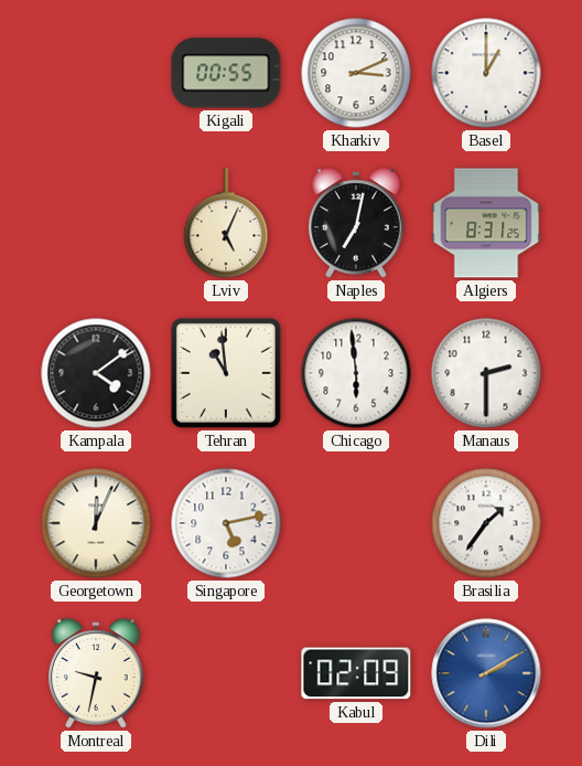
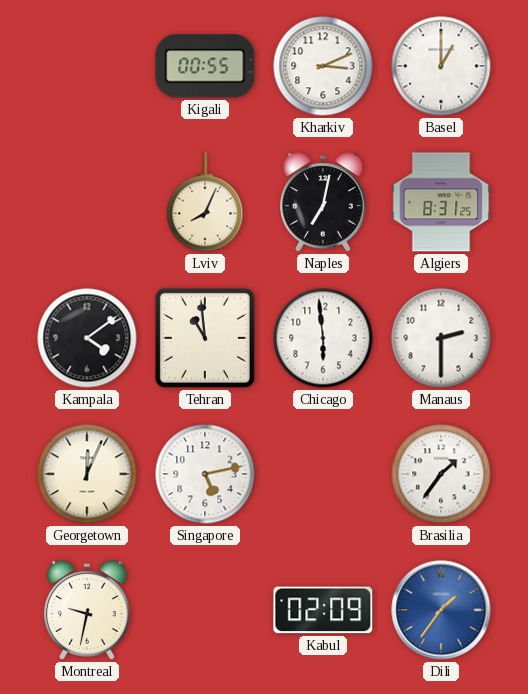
Lviv: 5:04 -> 8:04
Dili: 2:10 -> 1:36
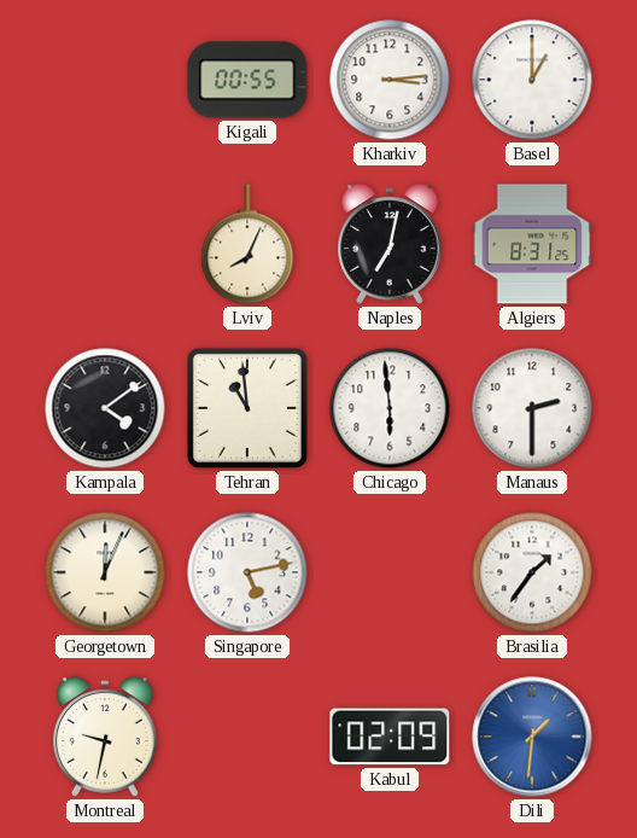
Kharkiv: 3:11 -> 3:14
Dili: 1:36 -> 1:31
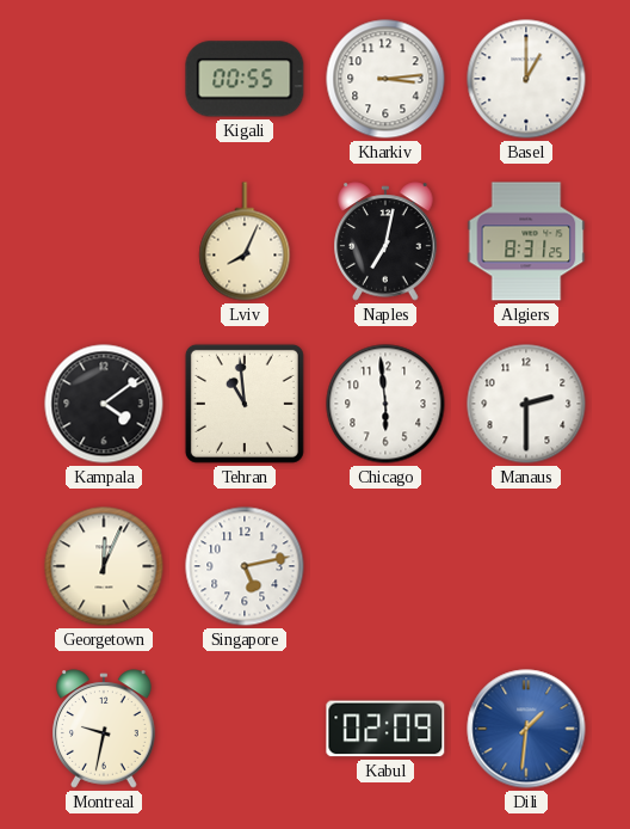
Brasilia: 1:36 -> none
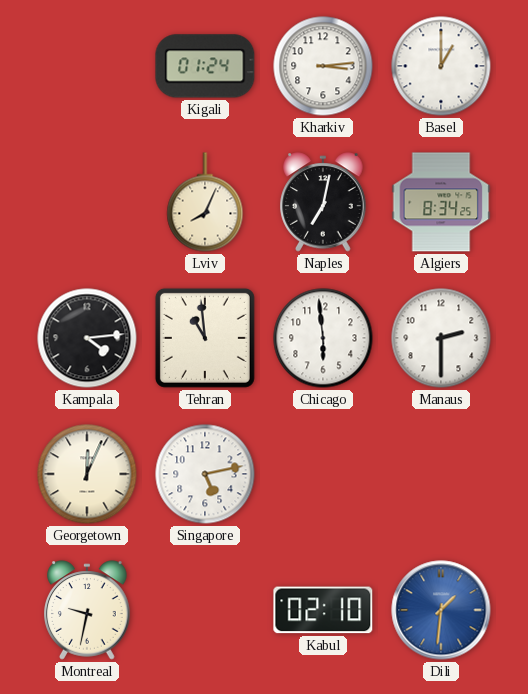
Kigali: 00:55 -> 01:24
Algiers: 8:31 -> 8:34
Kampala: 4:09 -> 4:14
Kabul: 02:09 -> 02:10
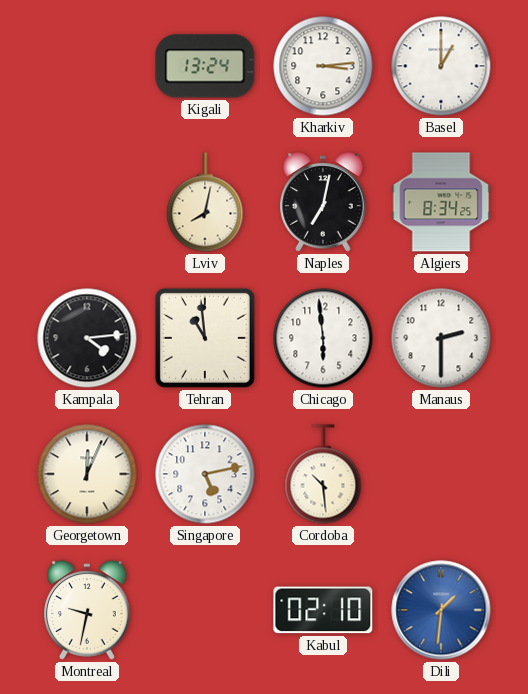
Kigali: 01:24 -> 13:24
Lviv: 8:04 -> 8:02
Cordoba: none -> 10:29
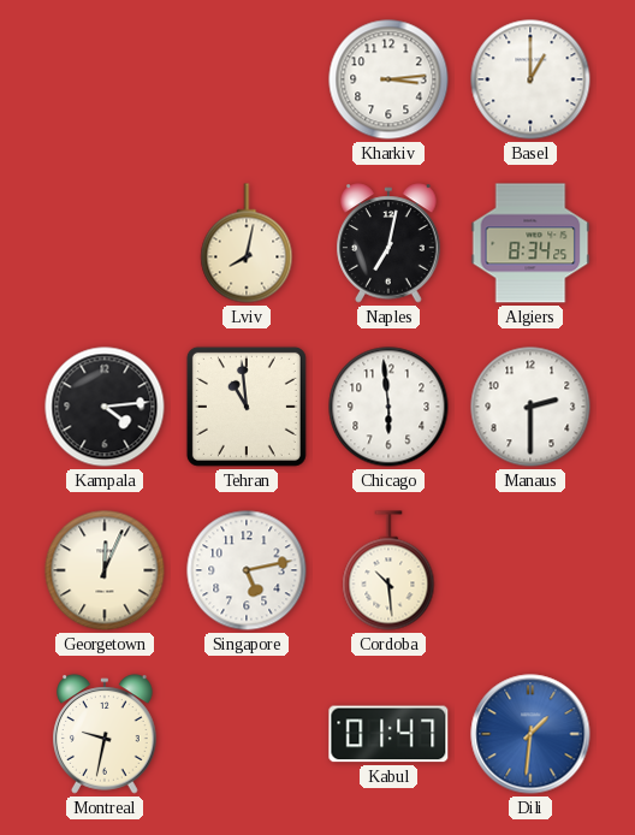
Kigali: 13:24 -> none
Kabul: 02:10 -> 01:47
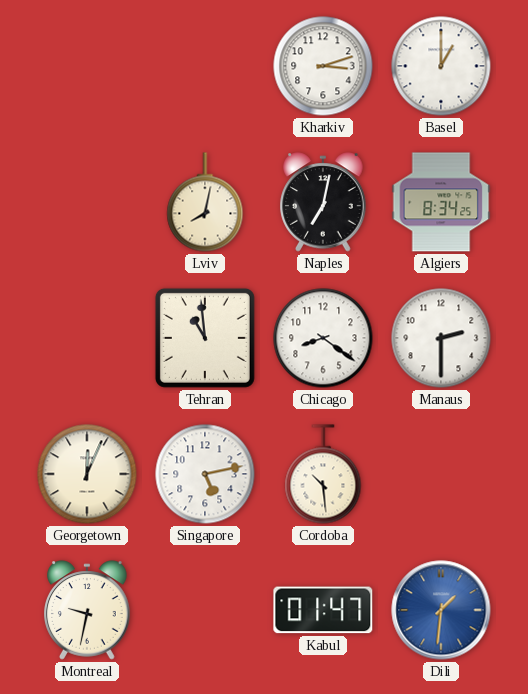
Kharkiv: 3:14 -> 3:12
Kampala: 4:14 -> none
Chicago: 5:59 -> 8:21
